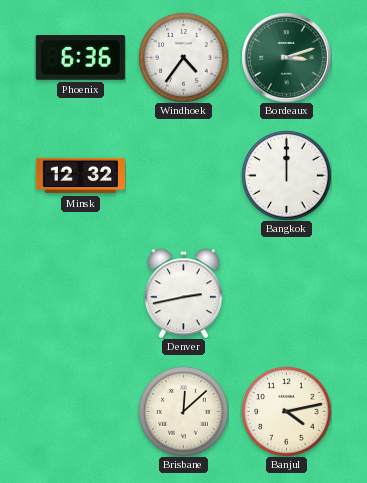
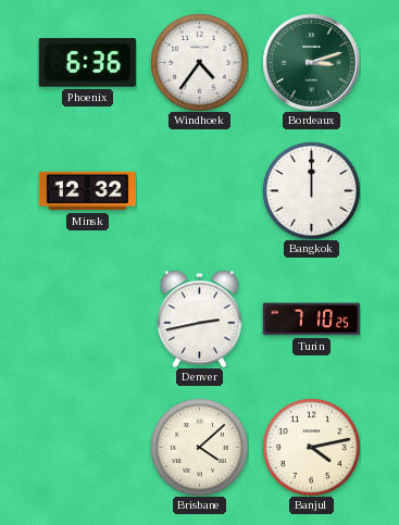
Turin: none -> 7:10
Brisbane: 12:08 -> 4:08
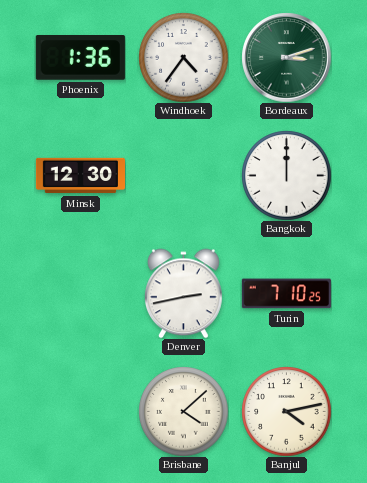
Phoenix: 6:36 -> 1:36
Minsk: 12:32 -> 12:30
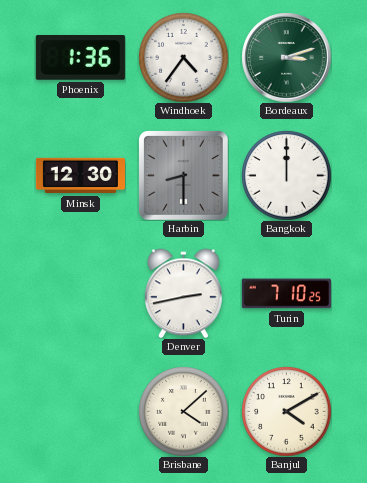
Harbin: none -> 8:30
Banjul: 4:13 -> 4:10
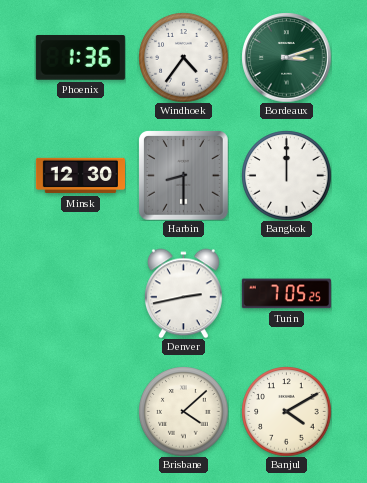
Turin: 7:10 -> 7:05
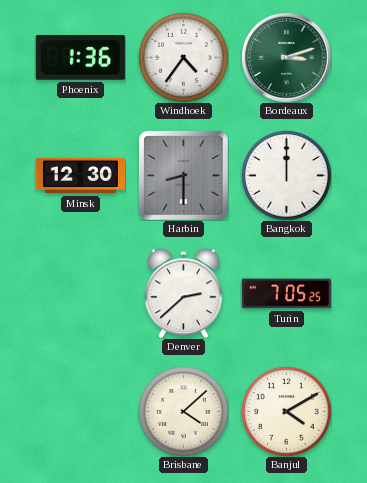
Denver: 2:43 -> 2:38
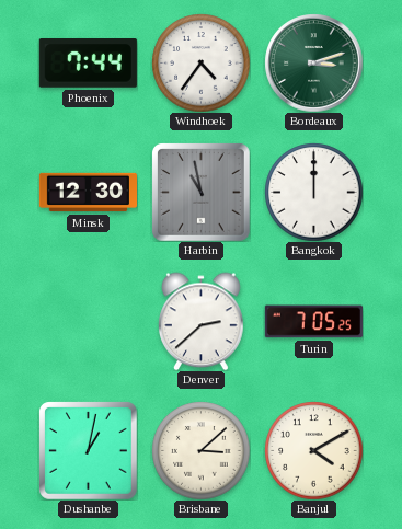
Phoenix: 1:36 -> 7:44
Harbin: 8:30 -> 10:58
Dushanbe: none -> 1:02
Brisbane: 4:08 -> 3:08
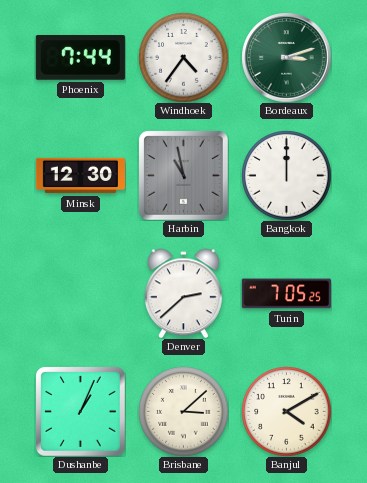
Dushanbe: 1:02 -> 1:04
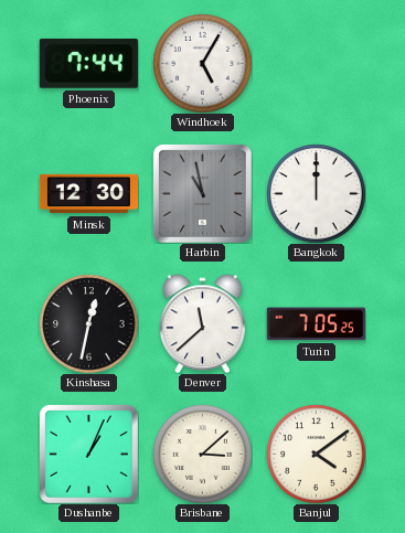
Windhoek: 4:36 -> 5:05
Bordeaux: 3:12 -> none
Kinshasa: none -> 12:32
Denver: 2:38 -> 11:38
Banjul: 4:10 -> 4:09
